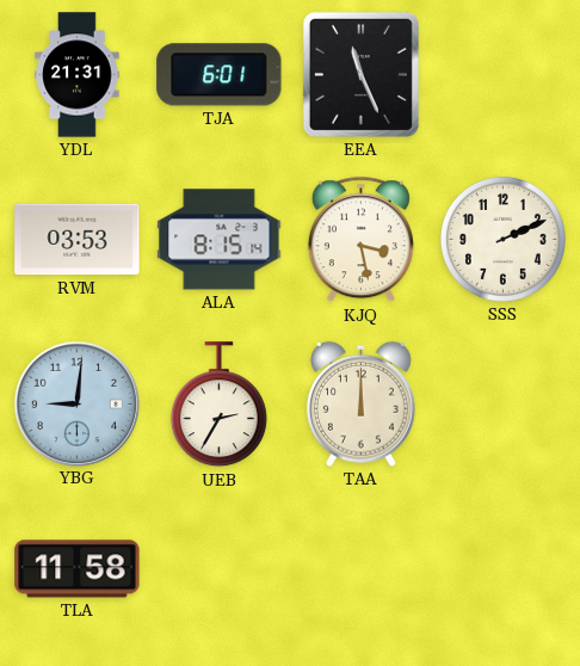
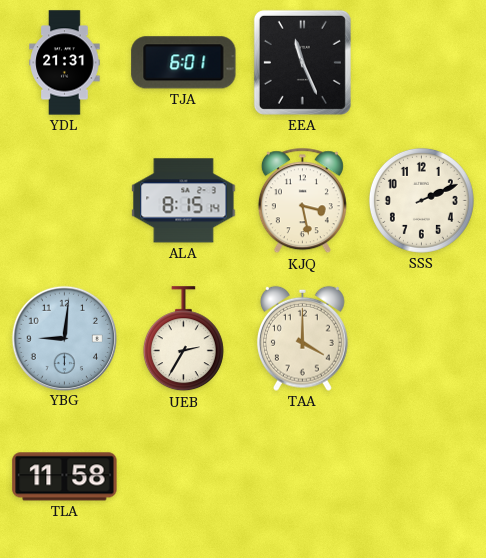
RVM: 03:53 -> none
TAA: 12:00 -> 4:00
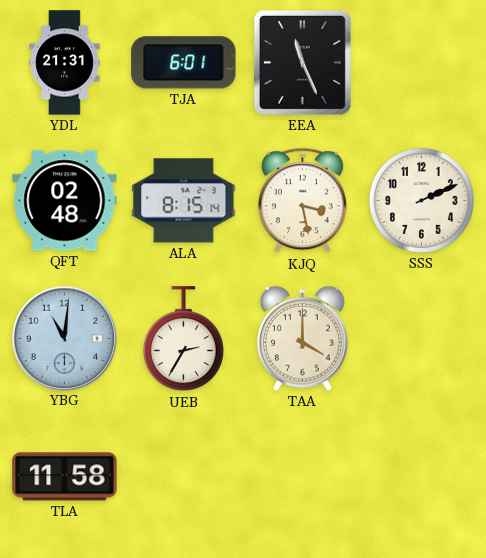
QFT: none -> 02:48
YBG: 9:01 -> 11:01
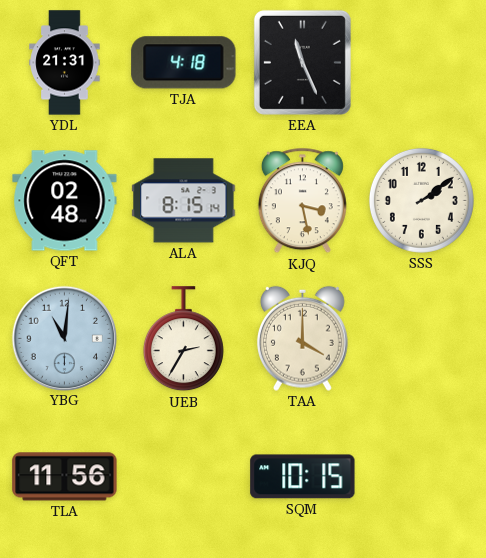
TJA: 6:01 -> 4:18
SSS: 2:11 -> 2:09
TLA: 11:58 -> 11:56
SQM: none -> 10:15
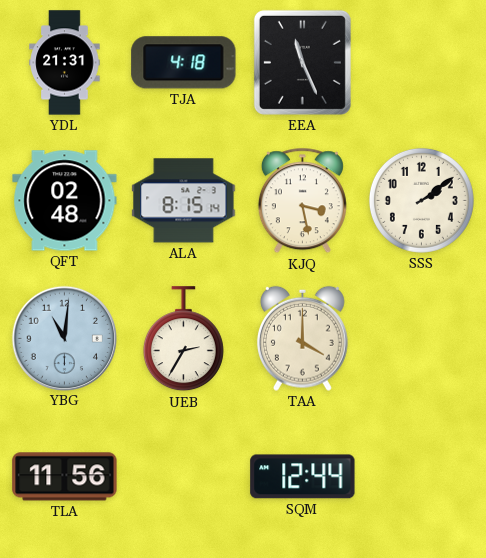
SQM: 10:15 -> 12:44
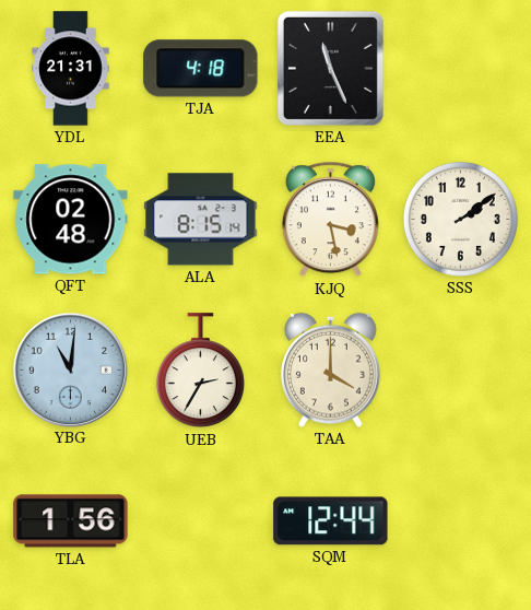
TLA: 11:56 -> 1:56
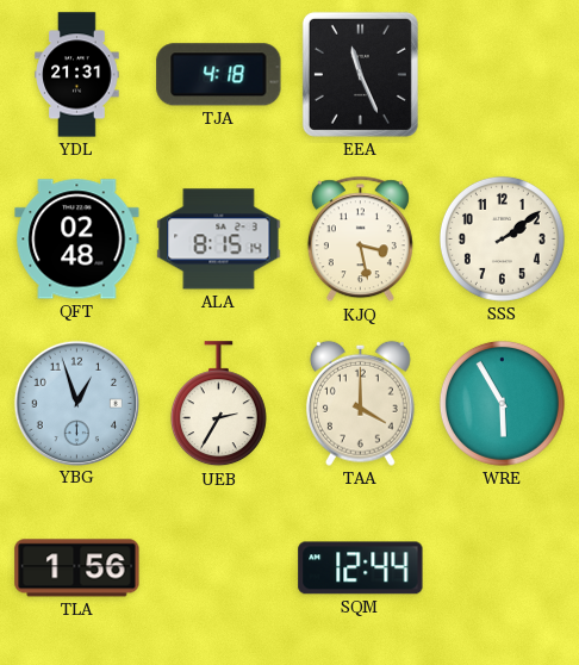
YBG: 11:01 -> 12:57
WRE: none -> 5:55
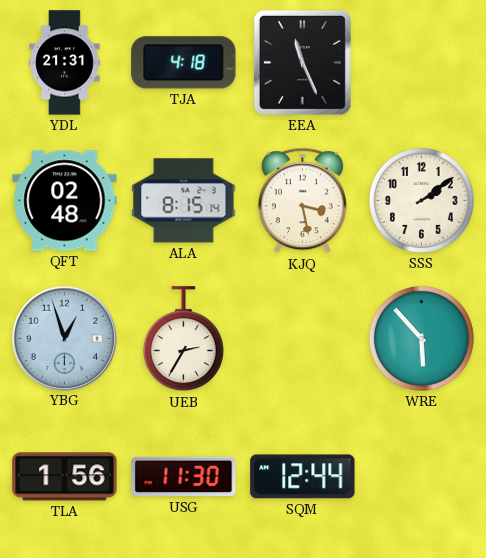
TAA: 4:00 -> none
WRE: 5:55 -> 5:53
USG: none -> 11:30
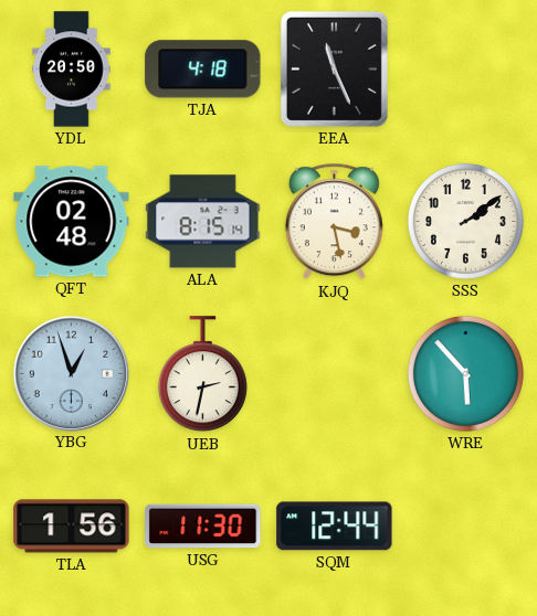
YDL: 21:31 -> 20:50
UEB: 2:35 -> 2:32
